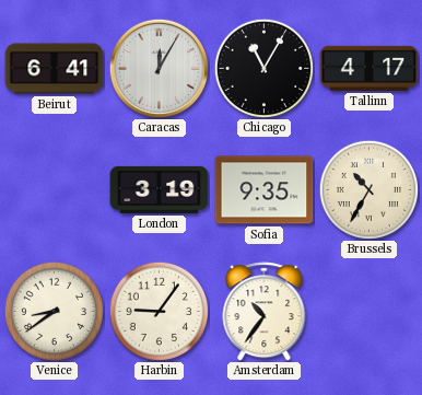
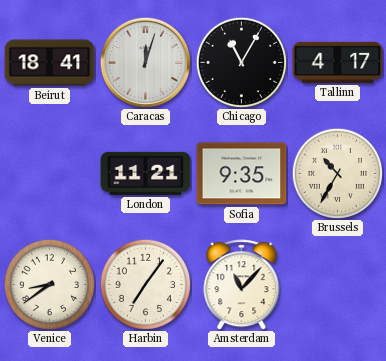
Beirut: 6:41 -> 18:41
Caracas: 12:05 -> 12:03
London: 3:19 -> 11:21
Harbin: 9:06 -> 7:06
Amsterdam: 10:36 -> 11:07
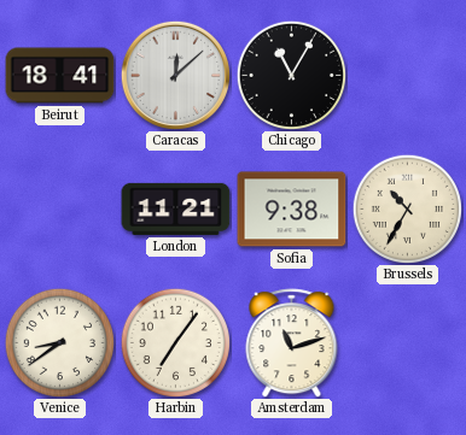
Caracas: 12:03 -> 12:08
Tallinn: 4:17 -> none
Sofia: 9:35 -> 9:38
Amsterdam: 11:07 -> 11:12
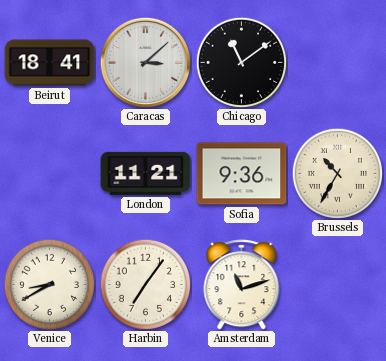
Caracas: 12:08 -> 3:08
Chicago: 11:05 -> 11:09
Sofia: 9:38 -> 9:36
Venice: 8:39 -> 8:40
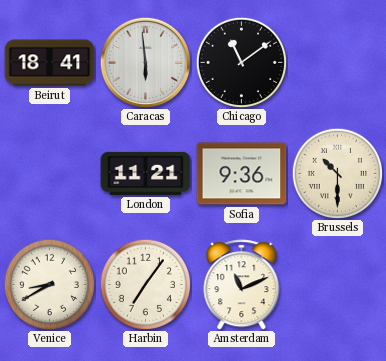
Caracas: 3:08 -> 5:59
Brussels: 10:35 -> 10:30
Amsterdam: 11:12 -> 11:11
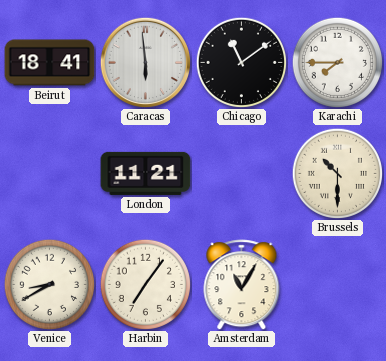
Karachi: none -> 7:45
Sofia: 9:36 -> none
Amsterdam: 11:11 -> 11:05
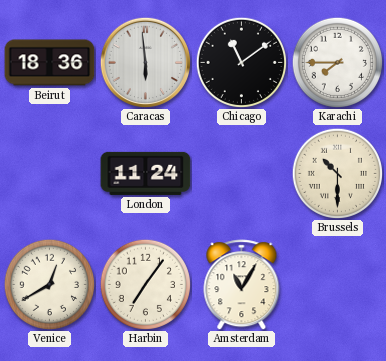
Beirut: 18:41 -> 18:36
London: 11:21 -> 11:24
Venice: 8:40 -> 12:40
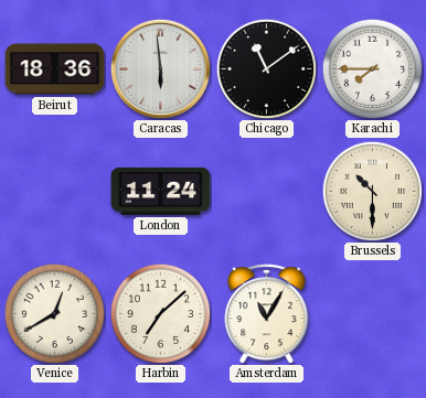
Harbin: 7:06 -> 7:08
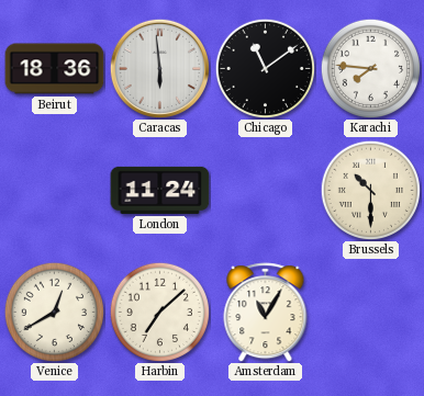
Karachi: 7:45 -> 7:46
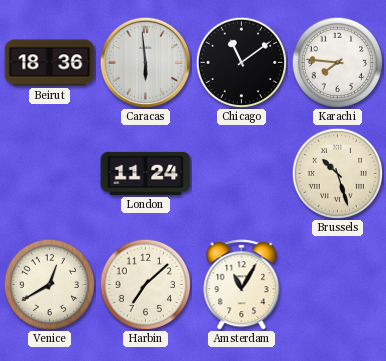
Brussels: 10:30 -> 10:27
